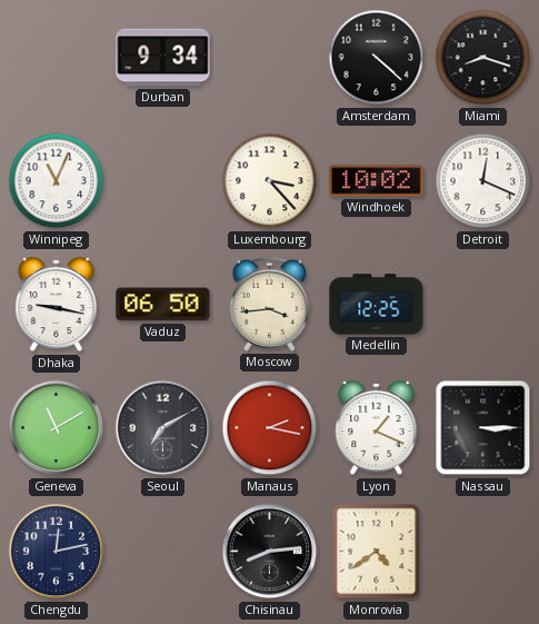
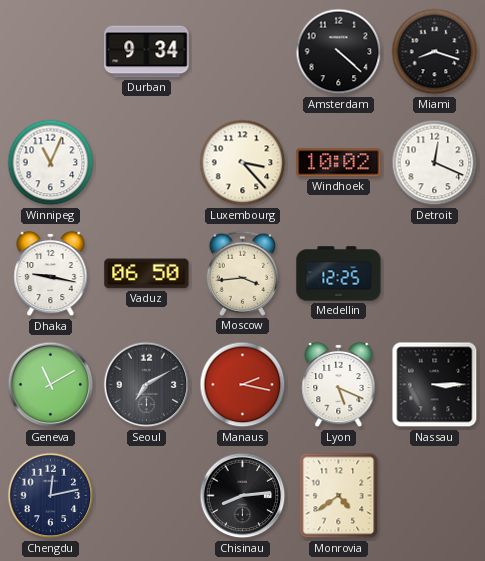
Lyon: 1:19 -> 5:19
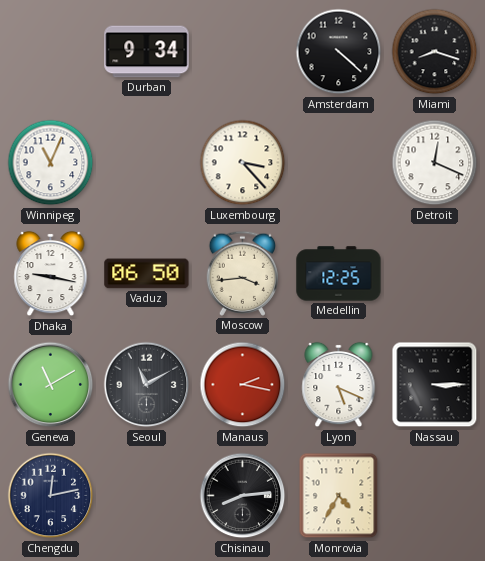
Windhoek: 10:02 -> none
Seoul: 7:10 -> 11:10
Monrovia: 4:39 -> 4:35
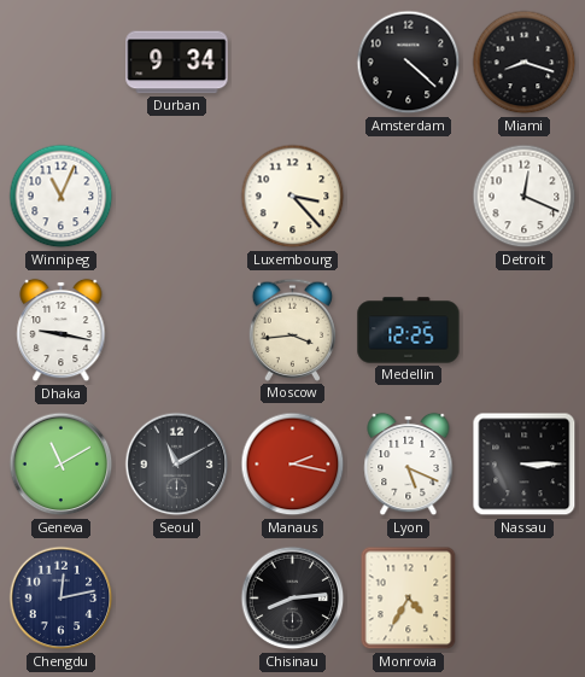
Vaduz: 06:50 -> none
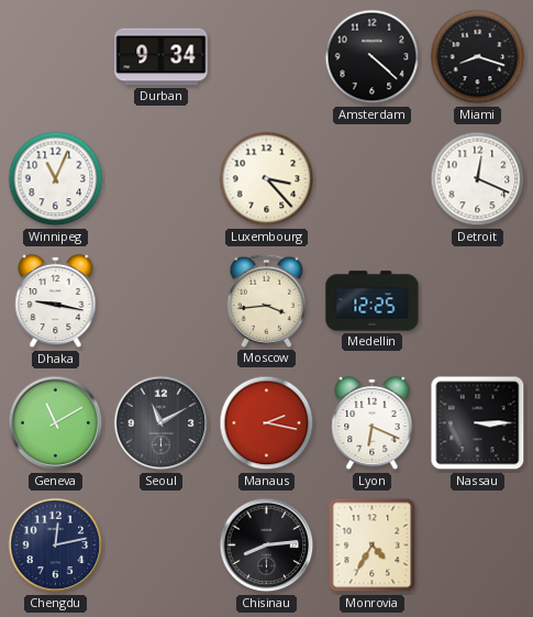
Lyon: 5:19 -> 6:19
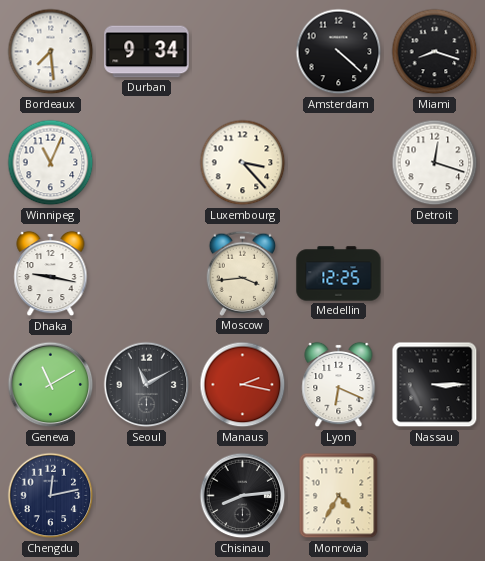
Bordeaux: none -> 7:29
Detroit: 12:19 -> 12:18
